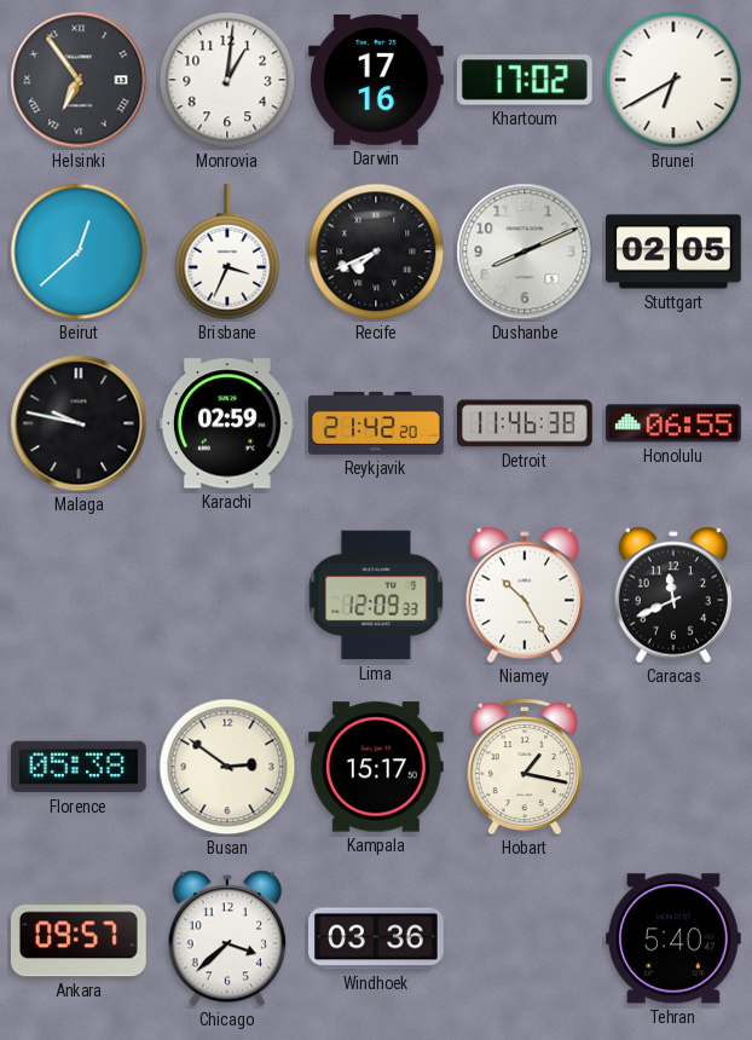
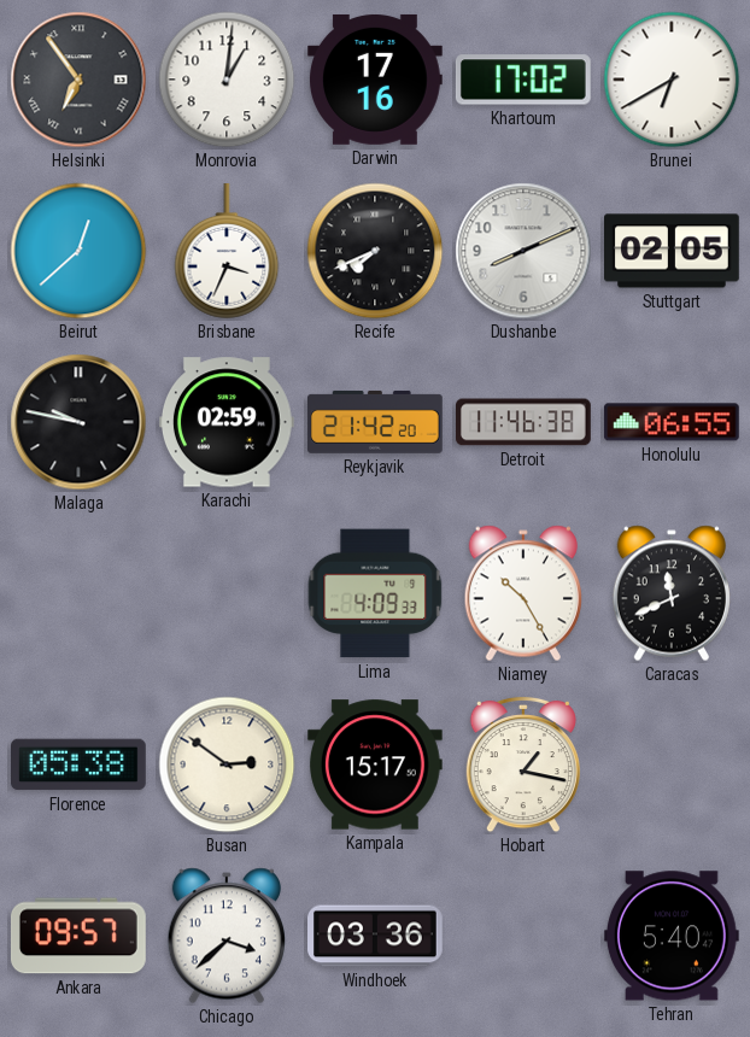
Lima: 12:09 -> 4:09
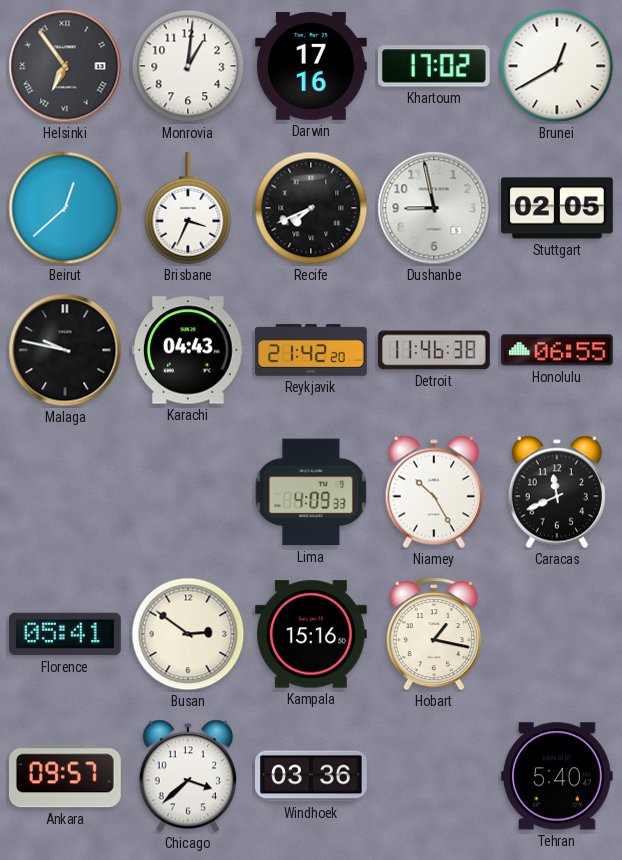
Brunei: 6:40 -> 12:40
Dushanbe: 8:11 -> 8:58
Karachi: 02:59 -> 04:43
Florence: 05:38 -> 05:41
Kampala: 15:17 -> 15:16
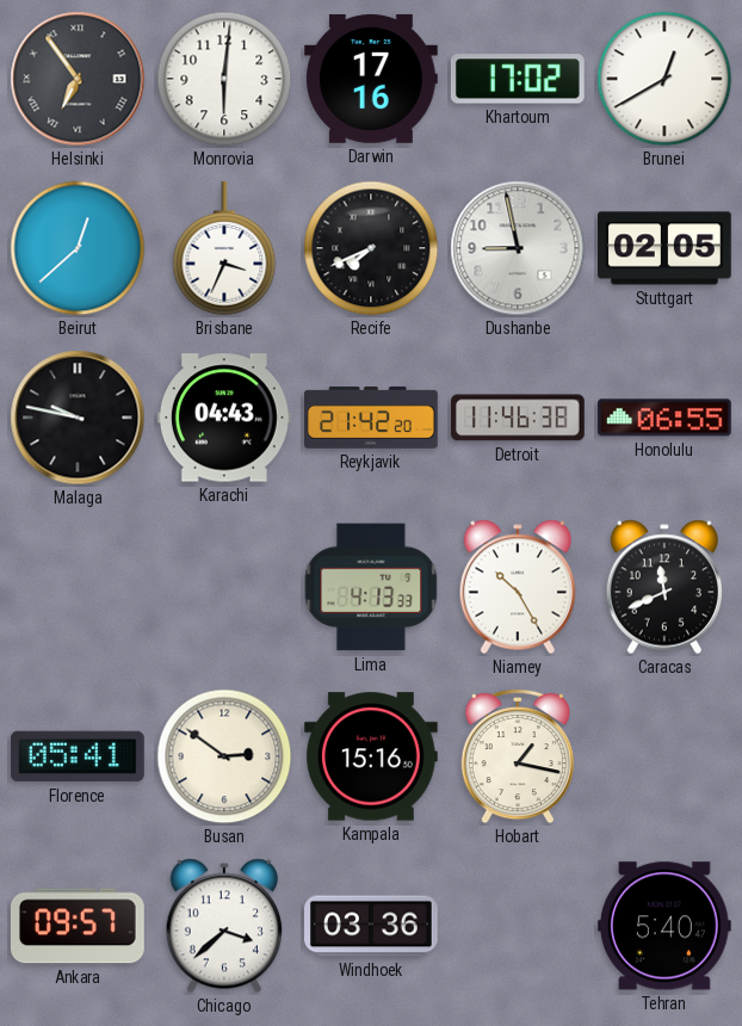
Monrovia: 1:01 -> 6:01
Lima: 4:09 -> 4:13
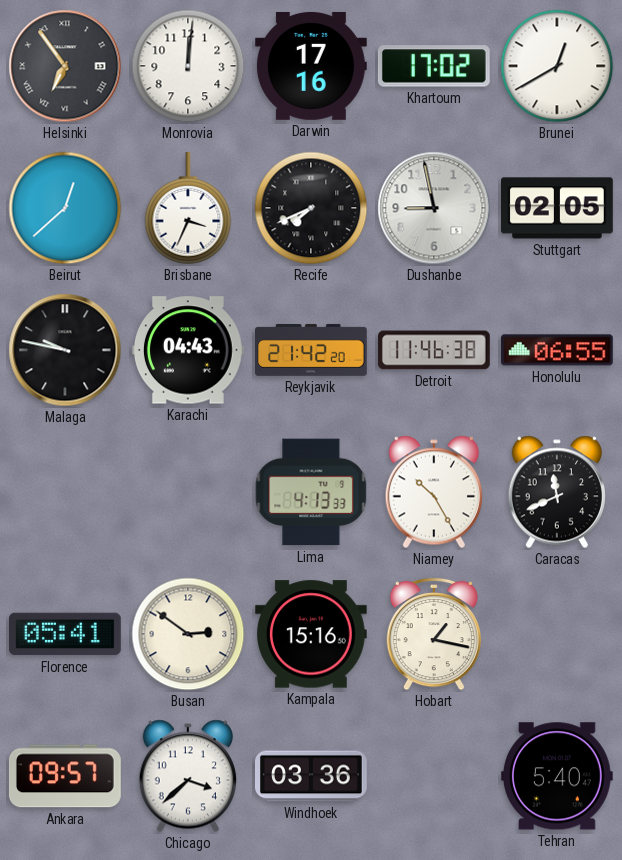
Monrovia: 6:01 -> 12:01
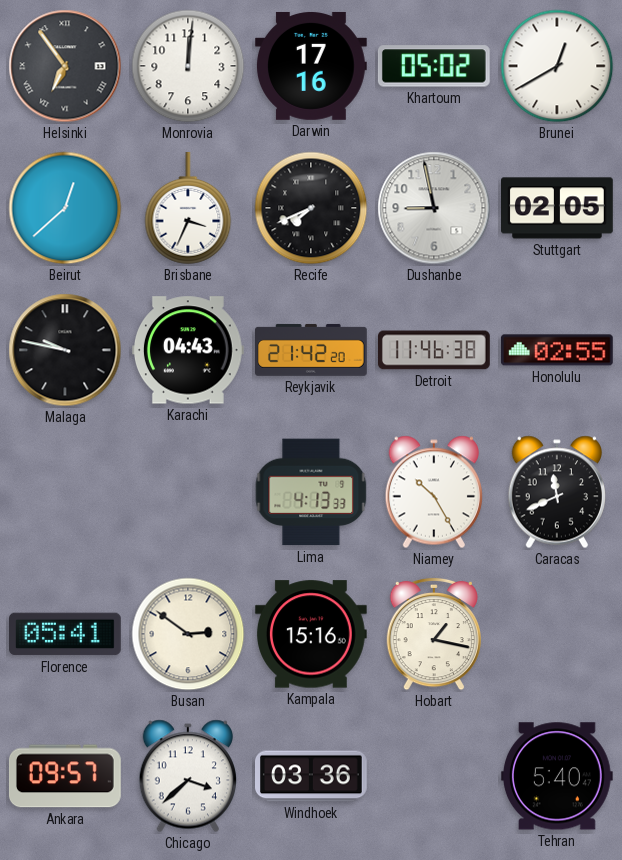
Khartoum: 17:02 -> 05:02
Honolulu: 06:55 -> 02:55
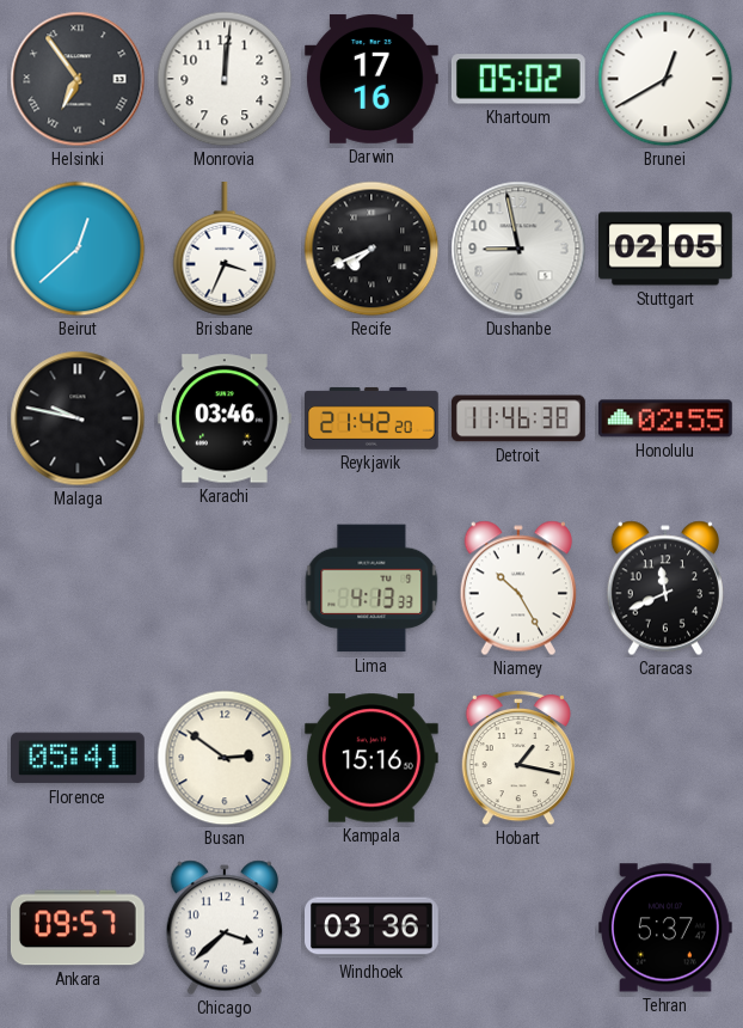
Karachi: 04:43 -> 03:46
Tehran: 5:40 -> 5:37
